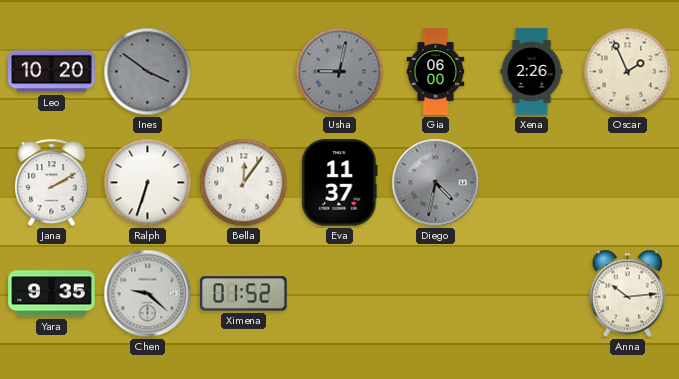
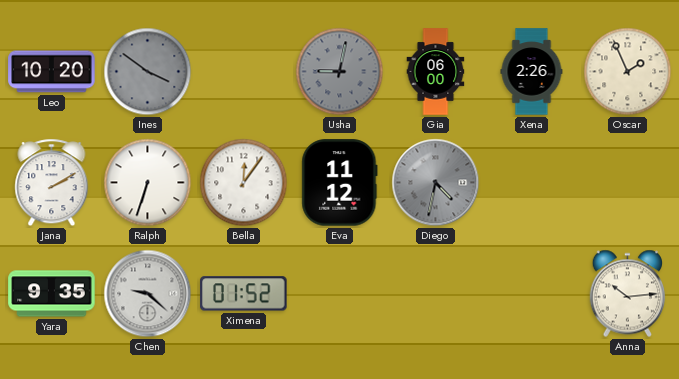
Eva: 11:37 -> 11:12
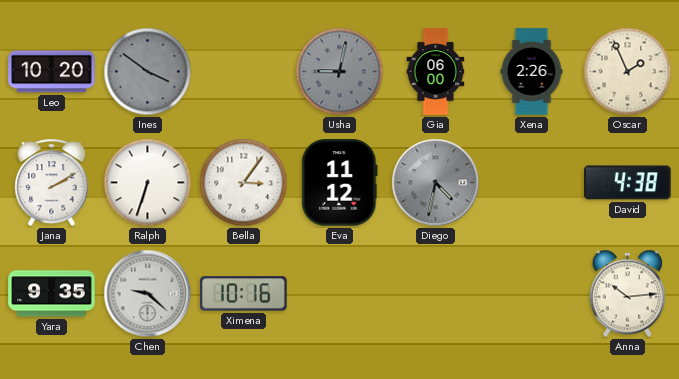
Bella: 12:06 -> 3:06
David: none -> 4:38
Ximena: 01:52 -> 10:16
